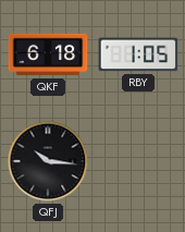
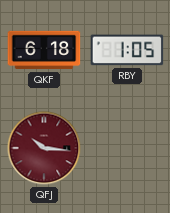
QFJ dial: black -> burgundy
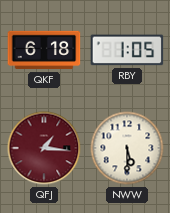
QFJ: 10:16 -> 1:16
NWW: none -> 5:30
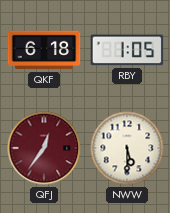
QFJ: 1:16 -> 12:36
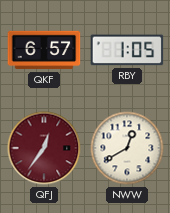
QKF: 6:18 -> 6:57
NWW: 5:30 -> 12:40
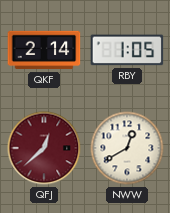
QKF: 6:57 -> 2:14
QFJ: 12:36 -> 12:38
